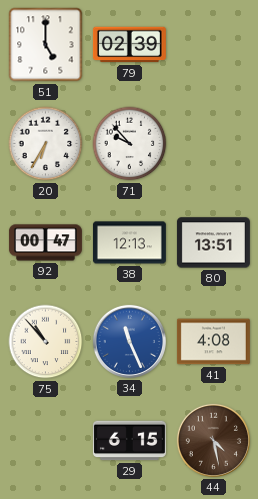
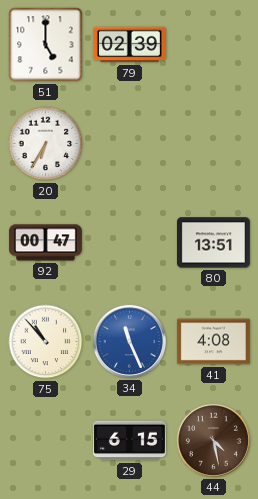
71: 9:53 -> none
38: 12:13 -> none
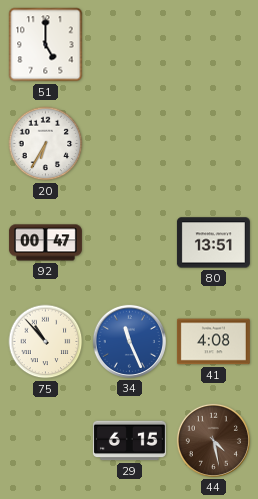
79: 02:39 -> none
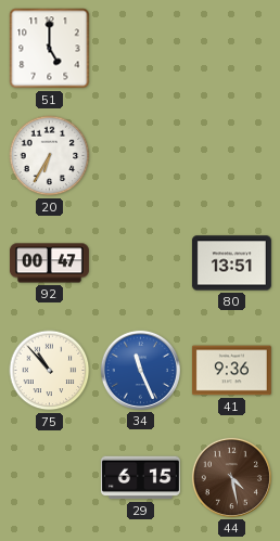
41: 4:08 -> 9:36
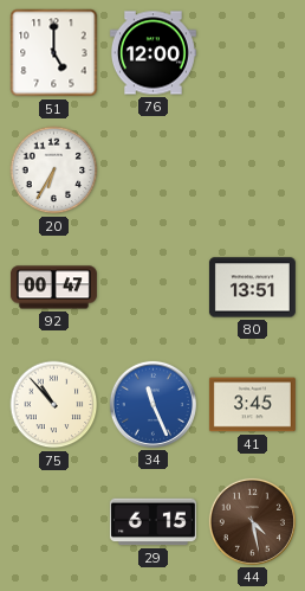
76: none -> 12:00
41: 9:36 -> 3:45
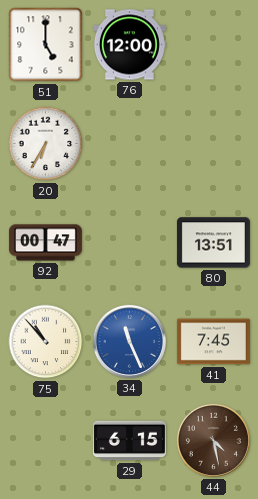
41: 3:45 -> 7:45
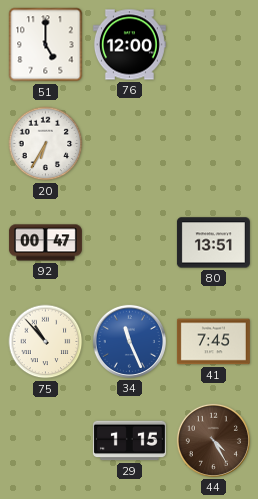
29: 6:15 -> 1:15
44: 4:28 -> 4:25
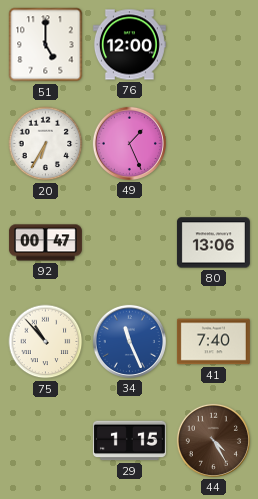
49: none -> 1:26
80: 13:51 -> 13:06
41: 7:45 -> 7:40
